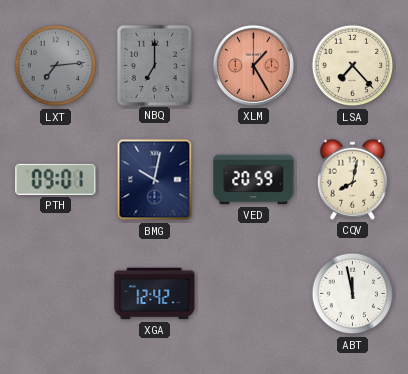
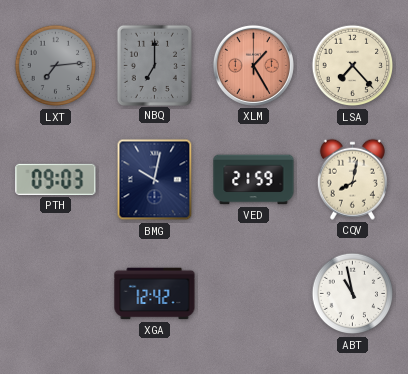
PTH: 09:01 -> 09:03
VED: 20:59 -> 21:59
ABT: 11:58 -> 10:58
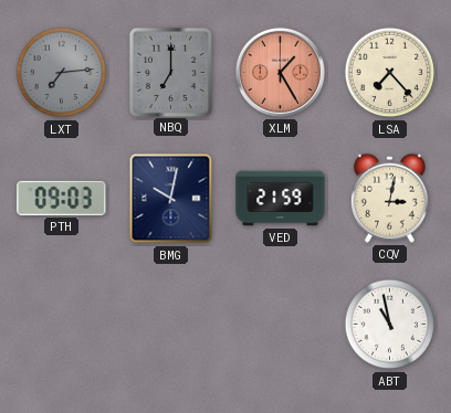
CQV: 8:02 -> 3:02
XGA: 12:42 -> none
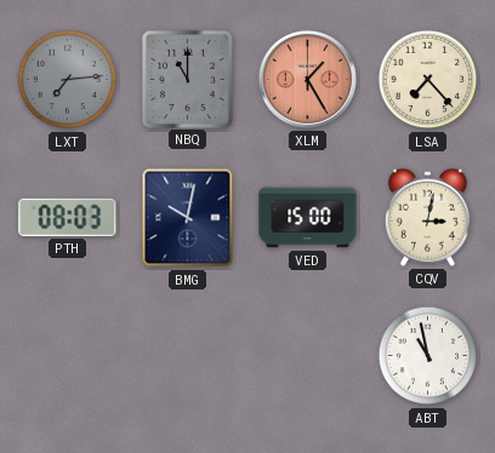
NBQ: 7:00 -> 11:00
PTH: 09:03 -> 08:03
VED: 21:59 -> 15:00
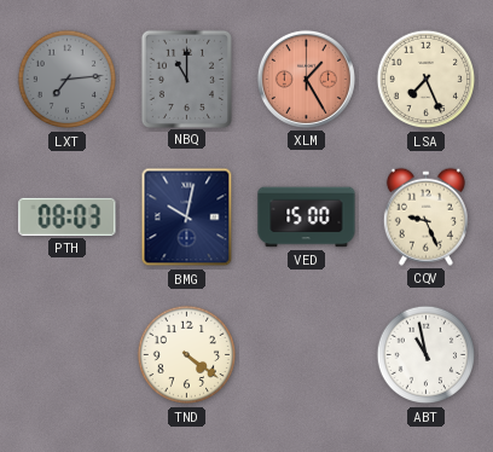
LSA: 7:23 -> 7:26
CQV: 3:02 -> 9:26
TND: none -> 4:21
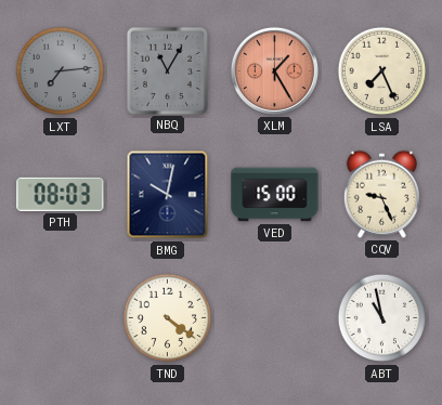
NBQ: 11:00 -> 11:05
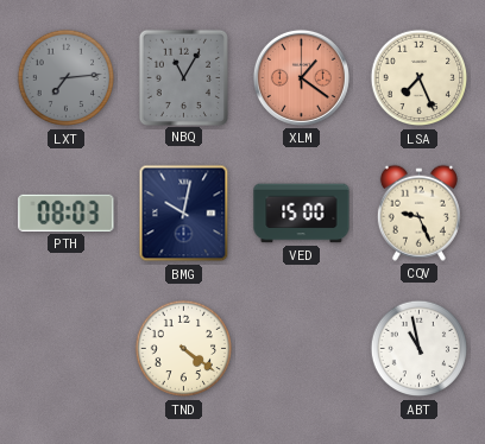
XLM: 1:25 -> 1:21
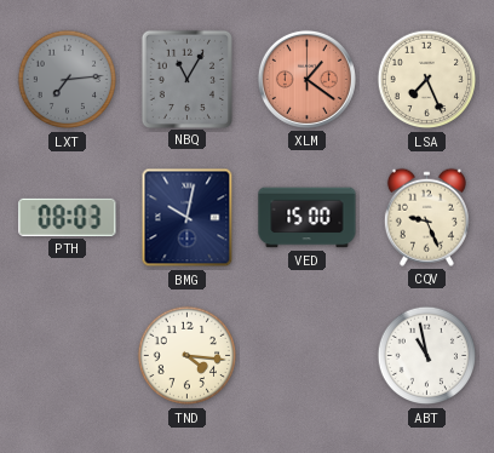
TND: 4:21 -> 4:16
